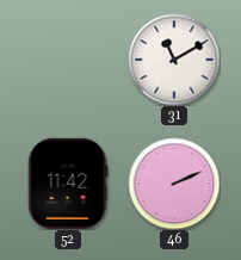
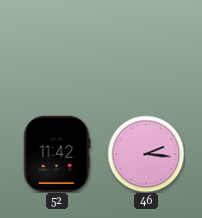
31: 11:10 -> none
46: 2:11 -> 2:16
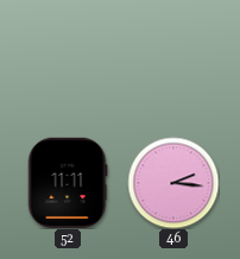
52: 11:42 -> 11:11
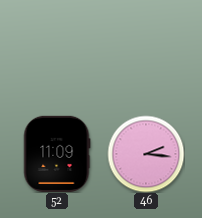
52: 11:11 -> 11:09
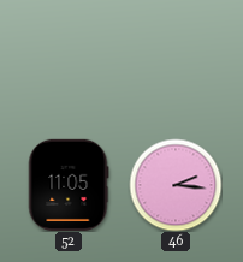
52: 11:09 -> 11:05
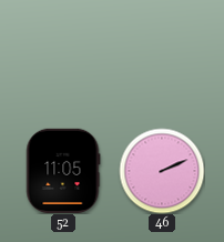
46: 2:16 -> 2:11
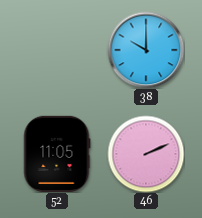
38: none -> 10:00
